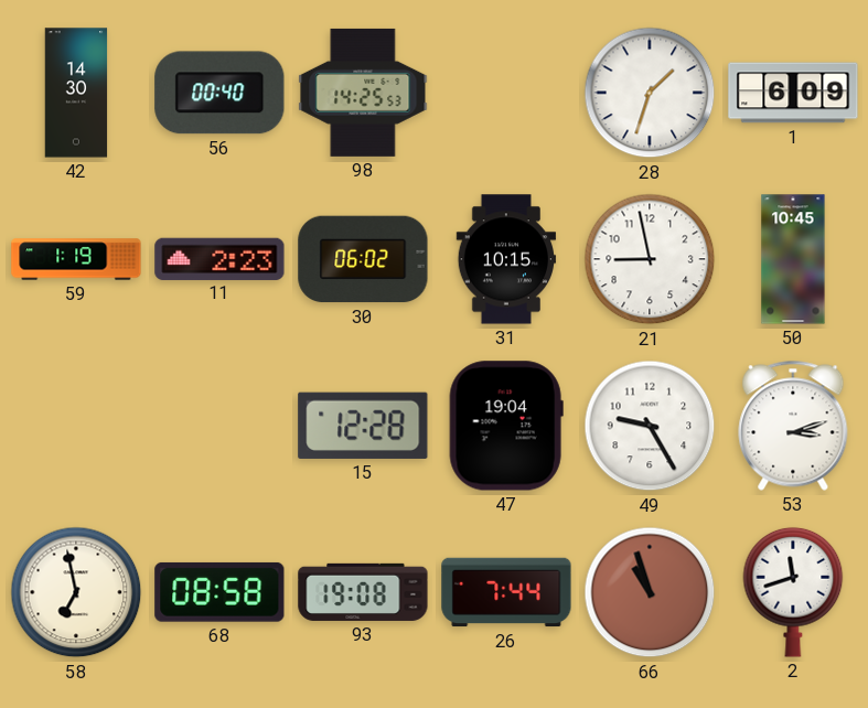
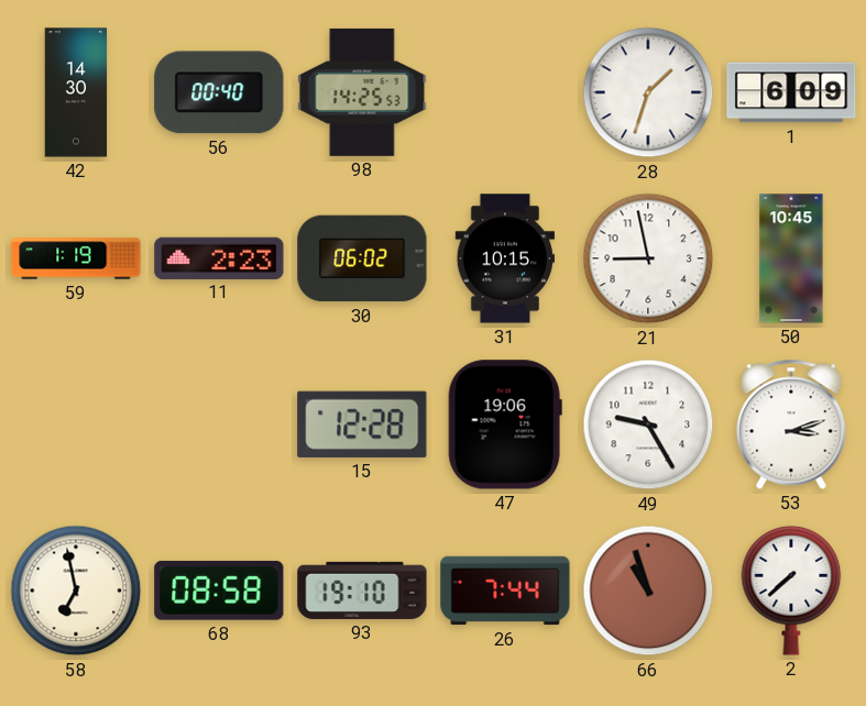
47: 19:04 -> 19:06
93: 19:08 -> 19:10
2: 11:42 -> 7:38
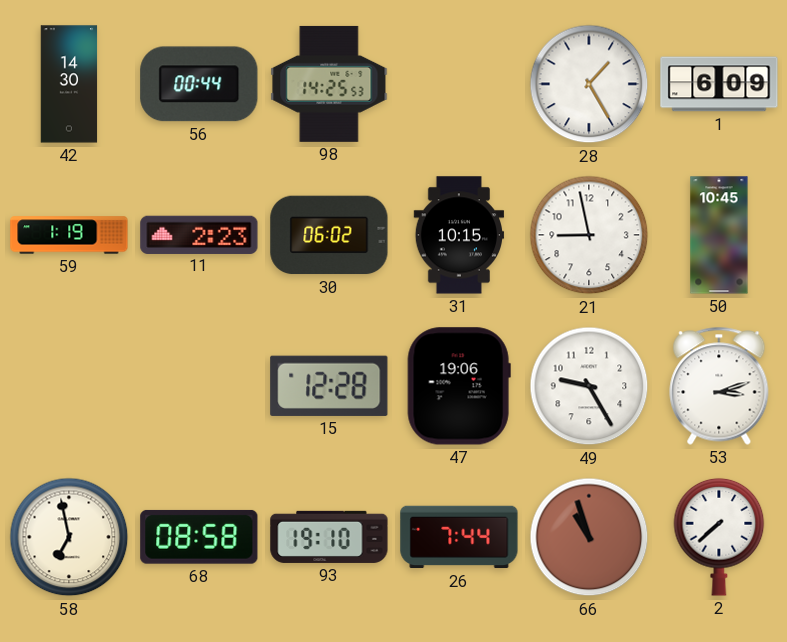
56: 00:40 -> 00:44
28: 1:33 -> 1:25
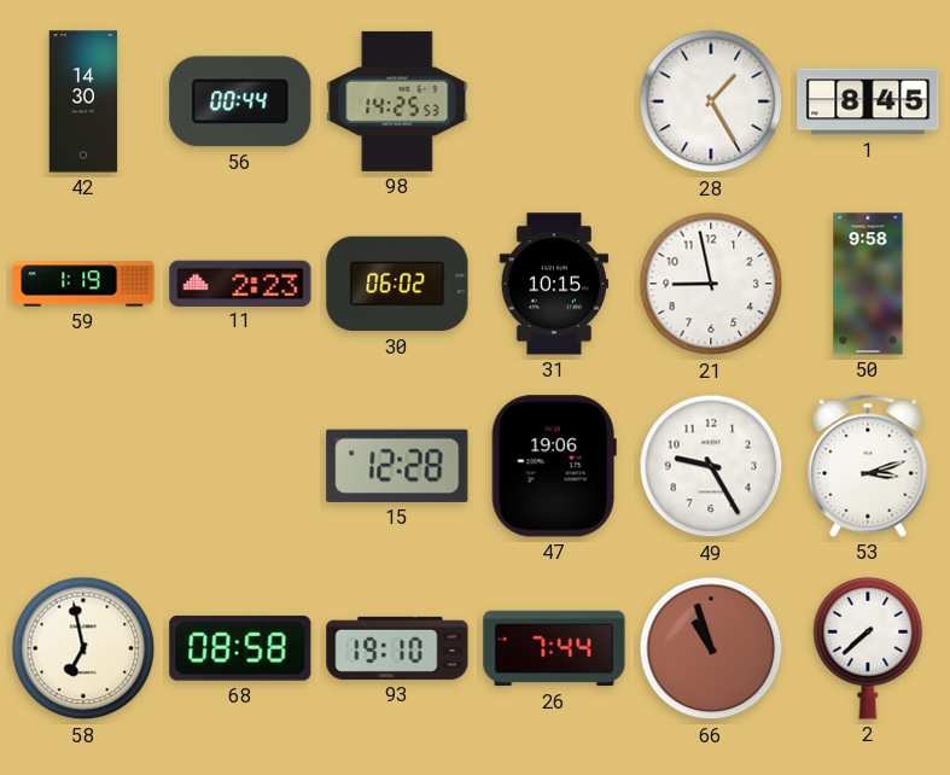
1: 6:09 -> 8:45
50: 10:45 -> 9:58
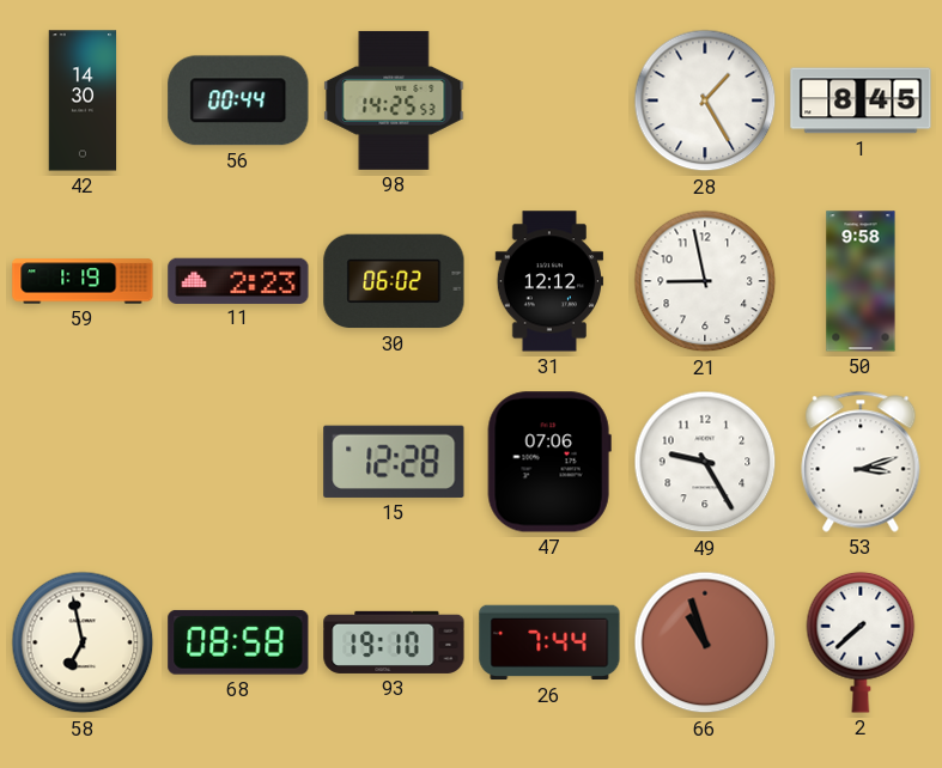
31: 10:15 -> 12:12
47: 19:06 -> 07:06
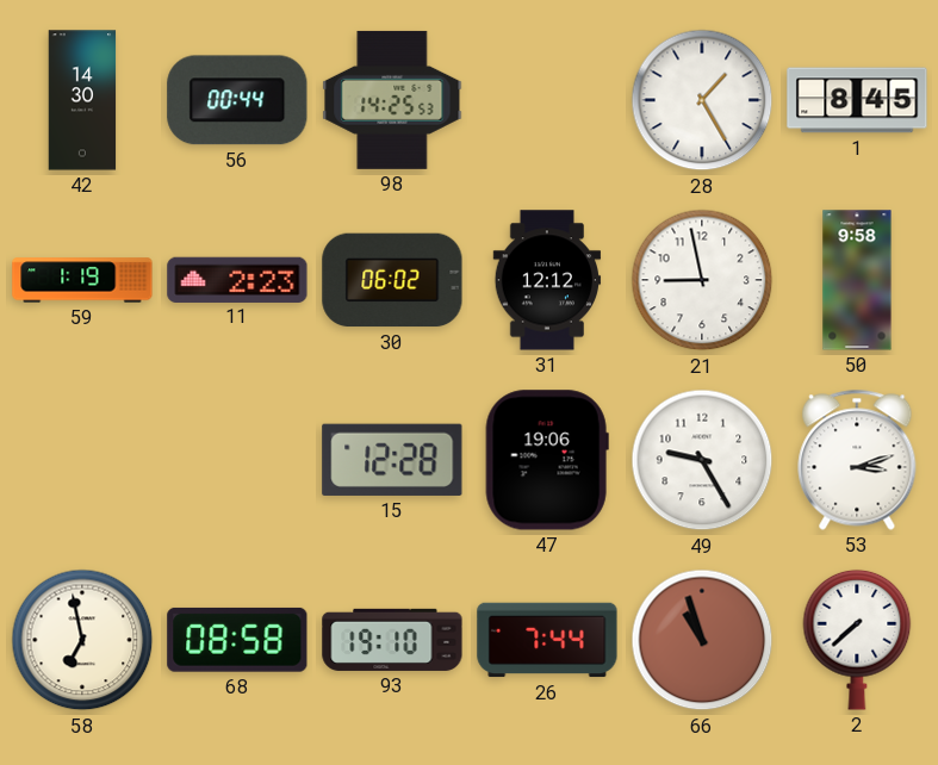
47: 07:06 -> 19:06
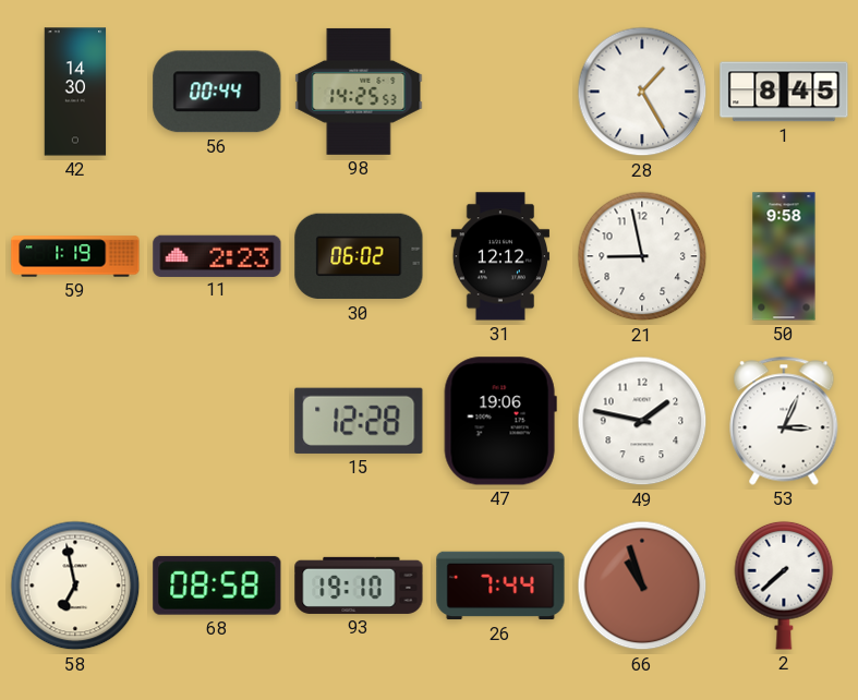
49: 9:25 -> 1:47
53: 3:12 -> 3:04
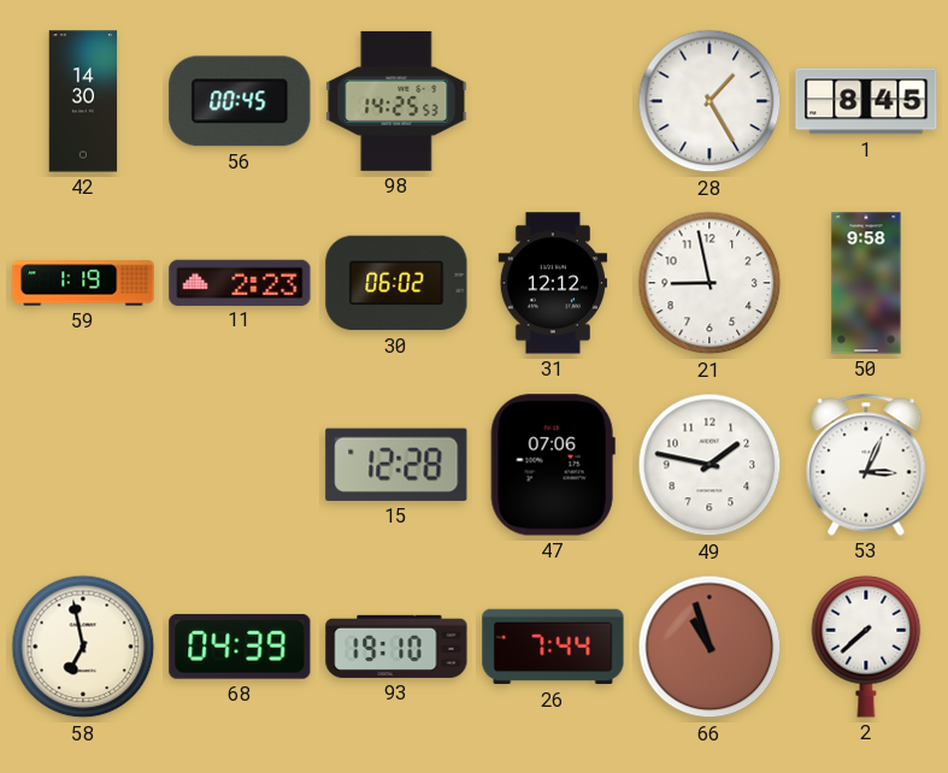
56: 00:44 -> 00:45
47: 19:06 -> 07:06
68: 08:58 -> 04:39
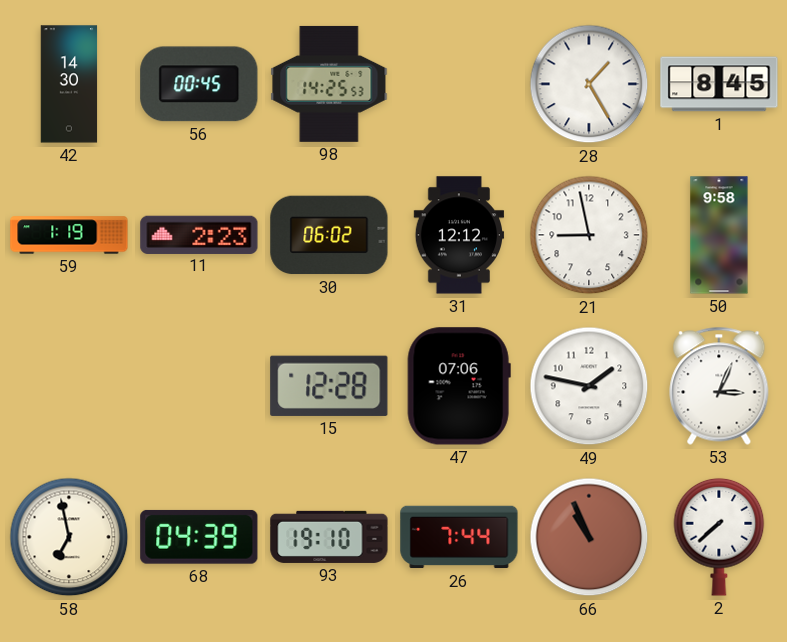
66: 10:57 -> 10:56
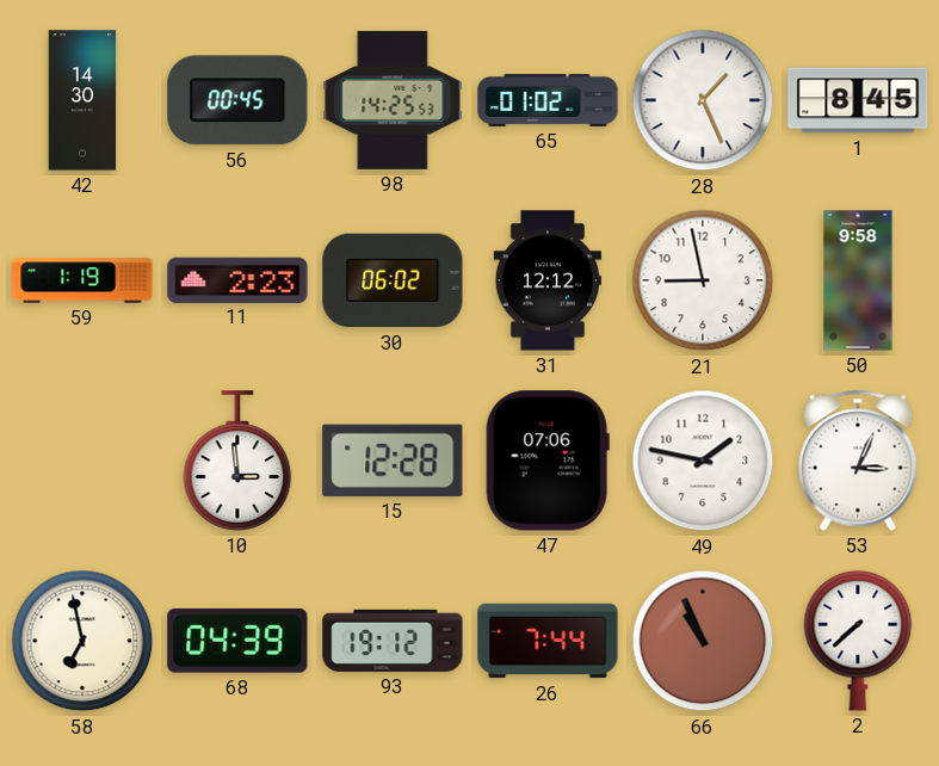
65: none -> 01:02
28: 1:25 -> 1:26
10: none -> 2:59
93: 19:10 -> 19:12
